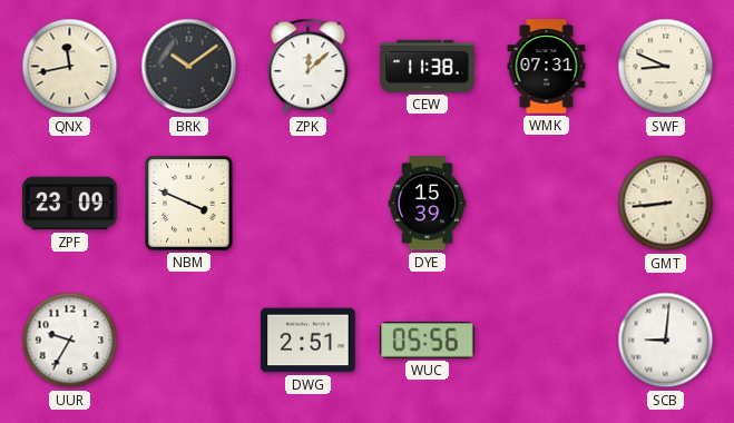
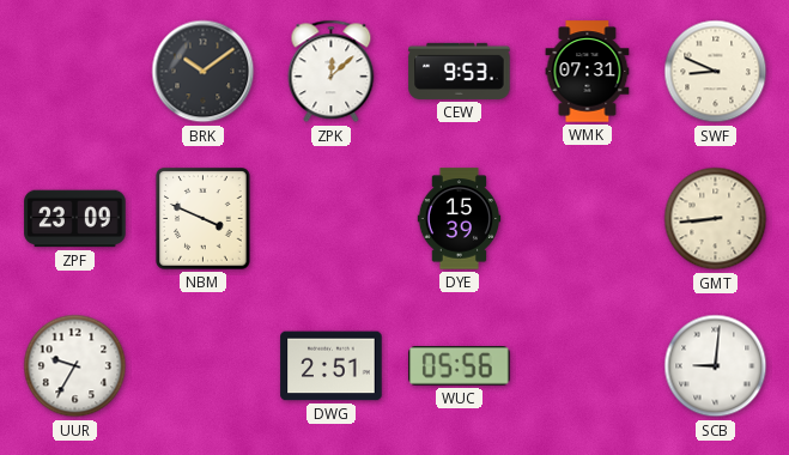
QNX: 11:43 -> none
CEW: 11:38 -> 9:53
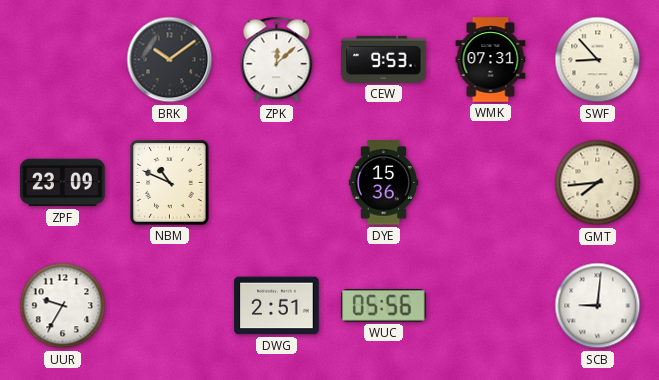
SWF: 8:49 -> 8:53
NBM: 3:49 -> 10:49
DYE: 15:39 -> 15:36
GMT: 8:44 -> 7:44
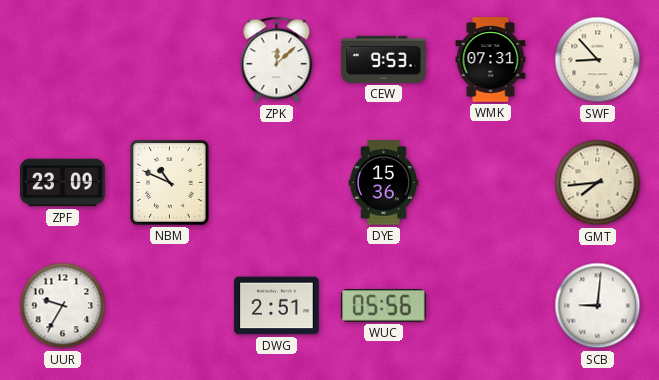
BRK: 10:09 -> none
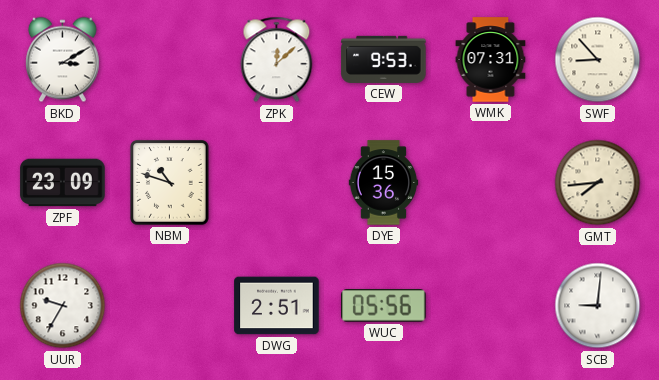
BKD: none -> 3:10
NBM: 10:49 -> 10:48
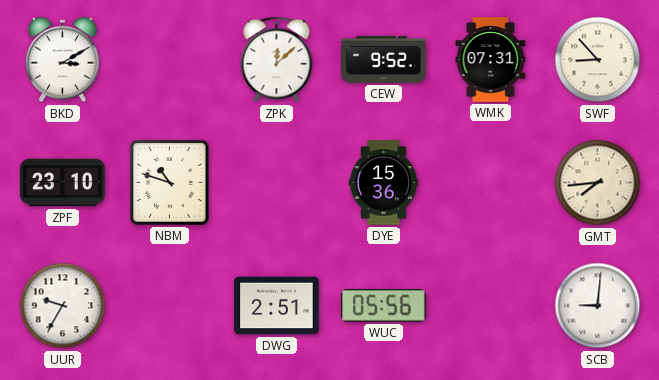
CEW: 9:53 -> 9:52
ZPF: 23:09 -> 23:10
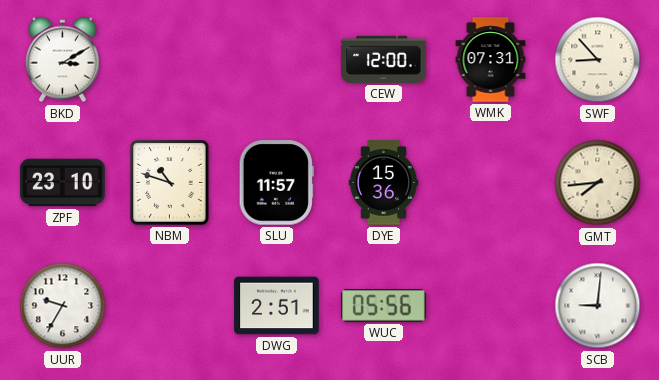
ZPK: 12:08 -> none
CEW: 9:52 -> 12:00
SLU: none -> 11:57
